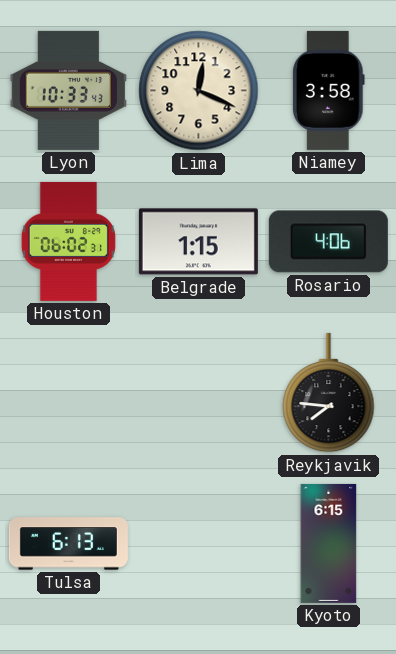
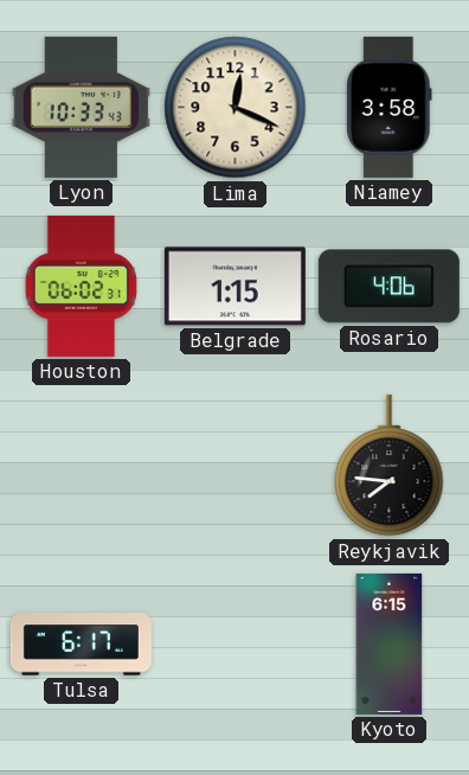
Tulsa: 6:13 -> 6:17
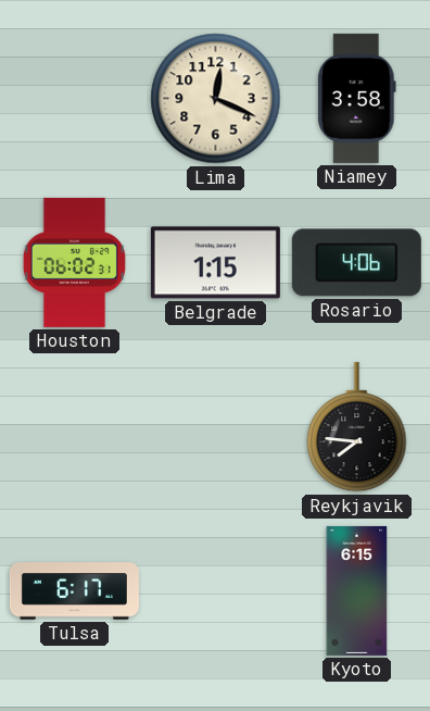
Lyon: 10:33 -> none
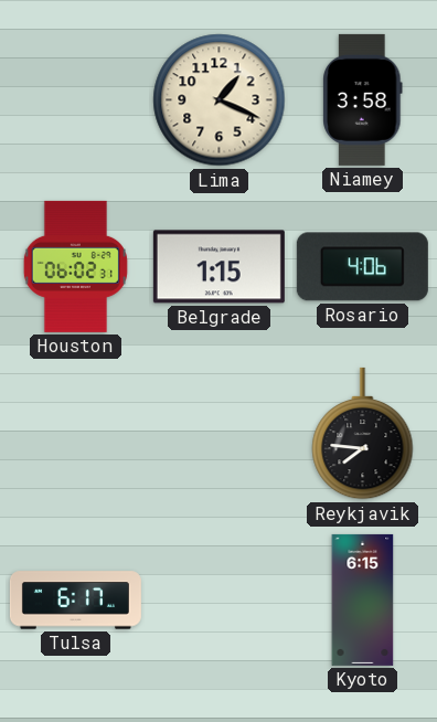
Lima: 12:19 -> 1:19
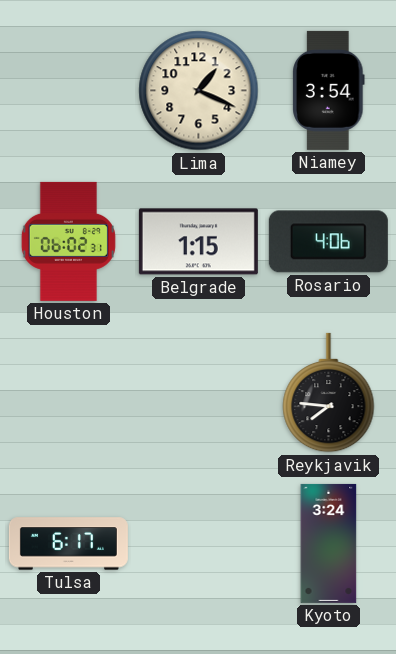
Niamey: 3:58 -> 3:54
Kyoto: 6:15 -> 3:24
